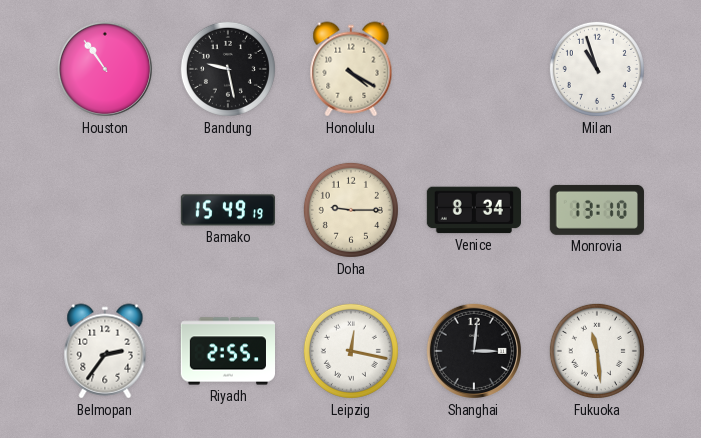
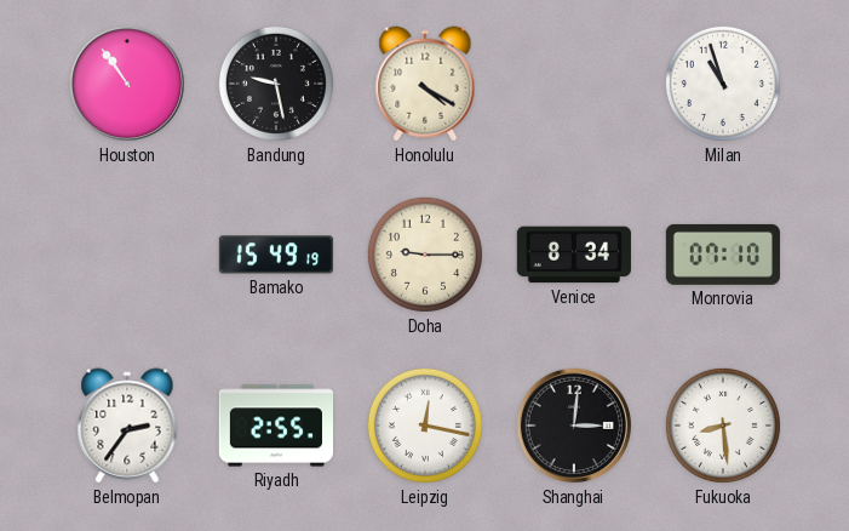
Monrovia: 13:10 -> 07:10
Fukuoka: 11:29 -> 8:29
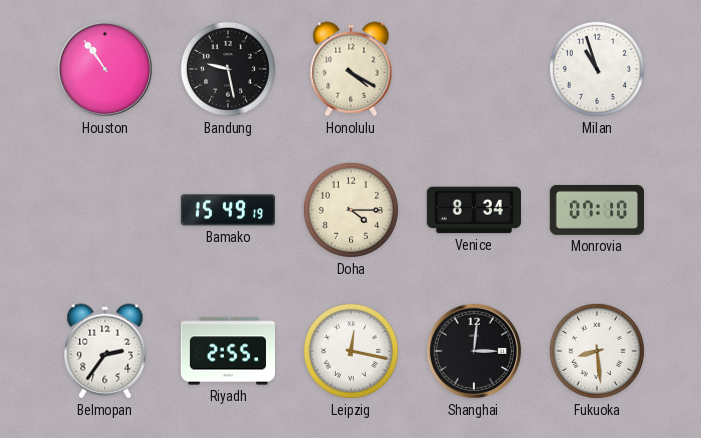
Doha: 9:15 -> 4:15
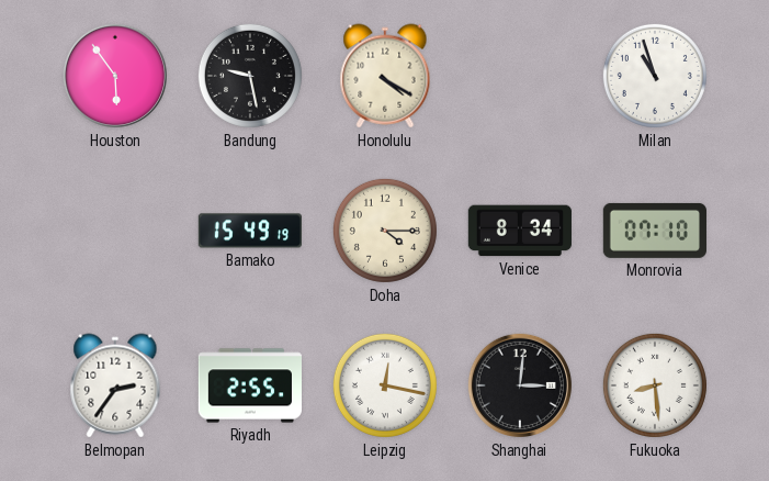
Houston: 10:54 -> 5:54
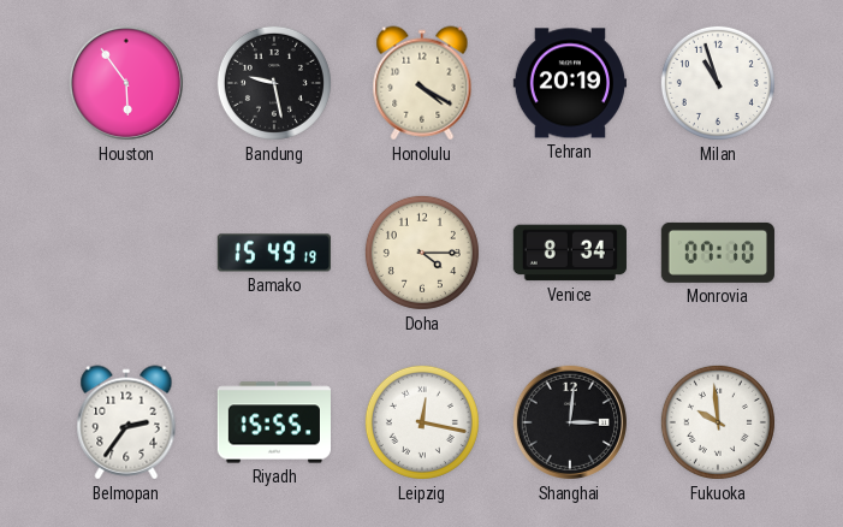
Tehran: none -> 20:19
Riyadh: 2:55 -> 15:55
Fukuoka: 8:29 -> 9:59
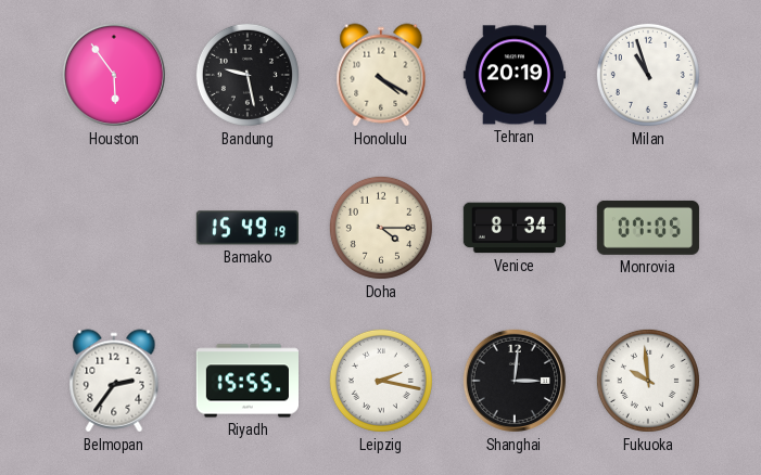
Monrovia: 07:10 -> 07:05
Leipzig: 12:17 -> 2:17
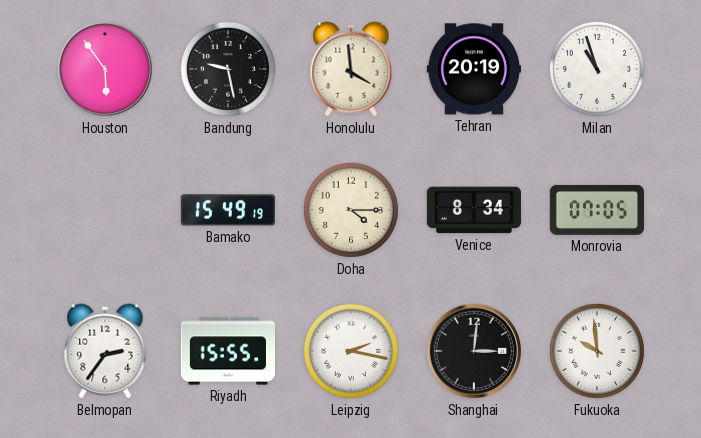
Honolulu: 4:20 -> 3:59
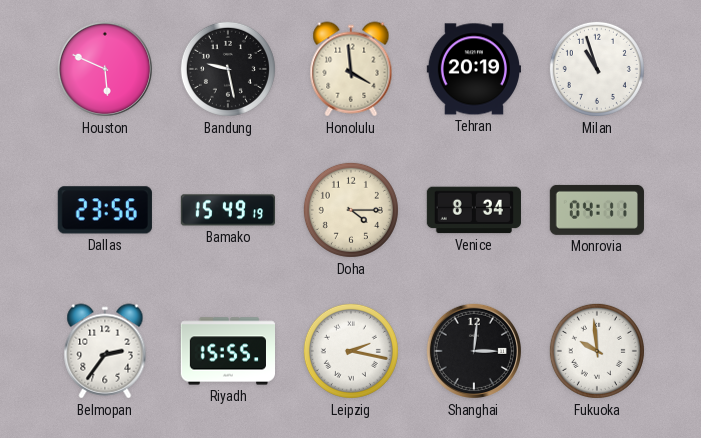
Houston: 5:54 -> 5:49
Dallas: none -> 23:56
Monrovia: 07:05 -> 04:11
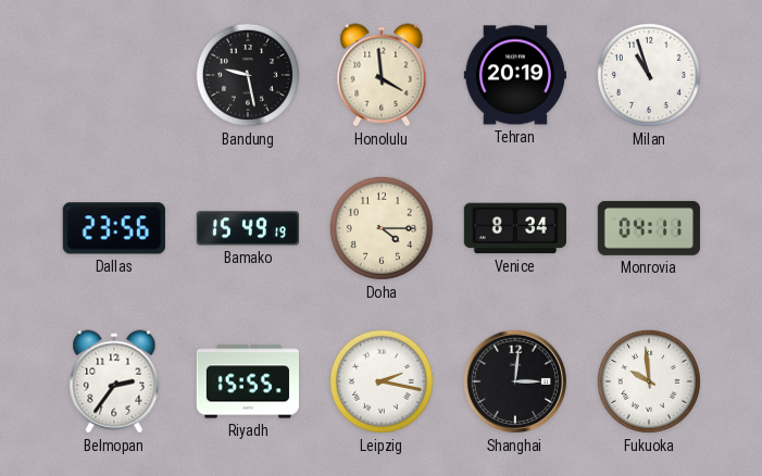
Houston: 5:49 -> none
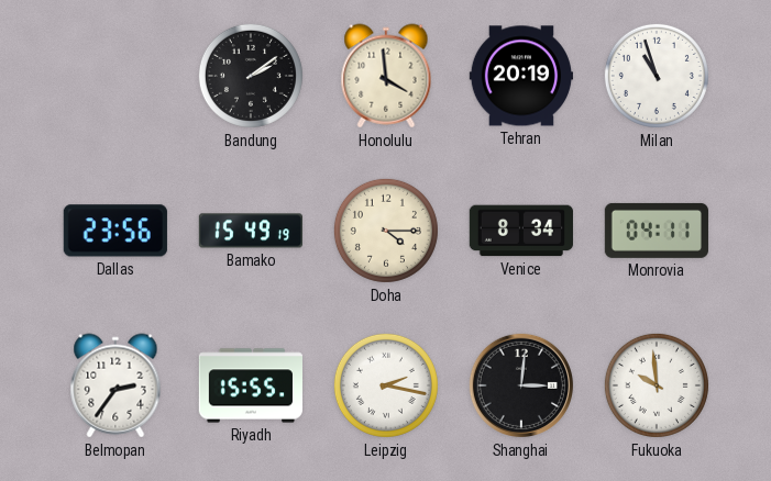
Bandung: 9:28 -> 2:09
